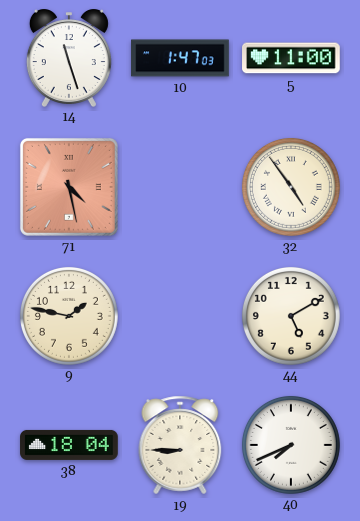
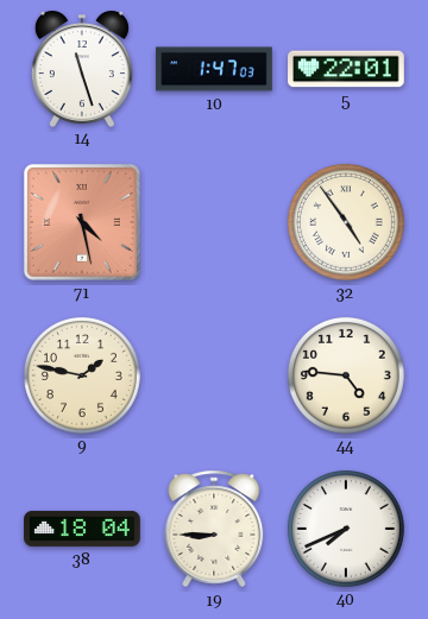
5: 11:00 -> 22:01
44: 5:10 -> 4:46
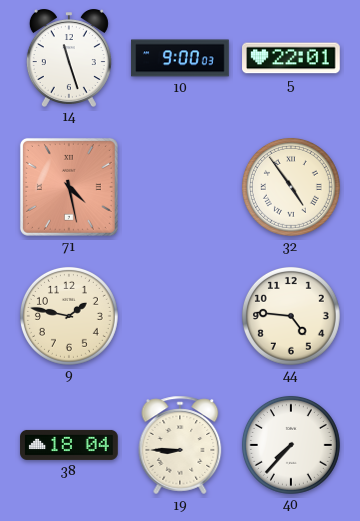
10: 1:47 -> 9:00
40: 7:41 -> 7:37
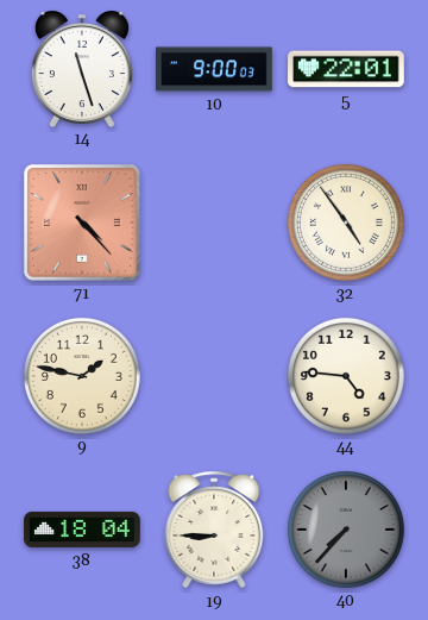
71: 4:28 -> 4:23
40 dial: white -> grey
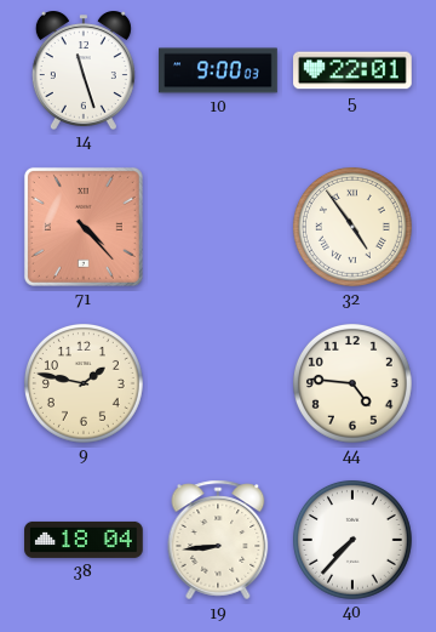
19: 8:45 -> 8:44
40 dial: grey -> white
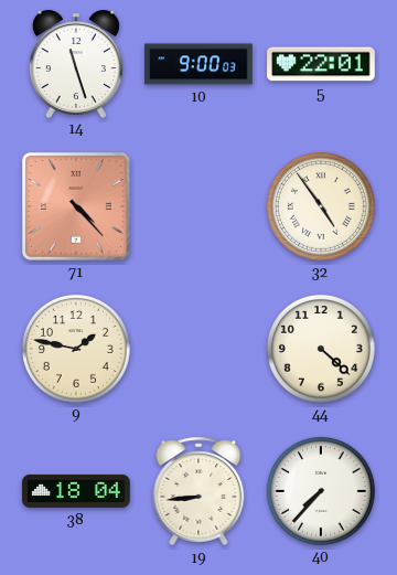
44: 4:46 -> 4:22
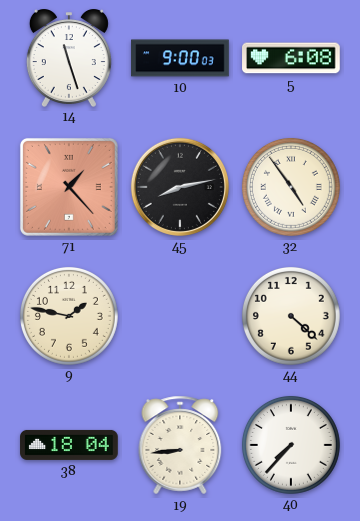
5: 22:01 -> 6:08
71: 4:23 -> 1:23
45: none -> 8:13
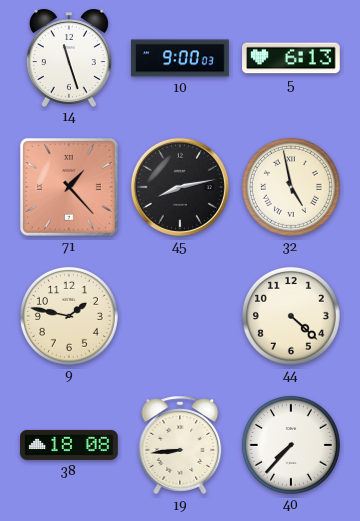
5: 6:08 -> 6:13
32: 4:54 -> 4:58
38: 18:04 -> 18:08
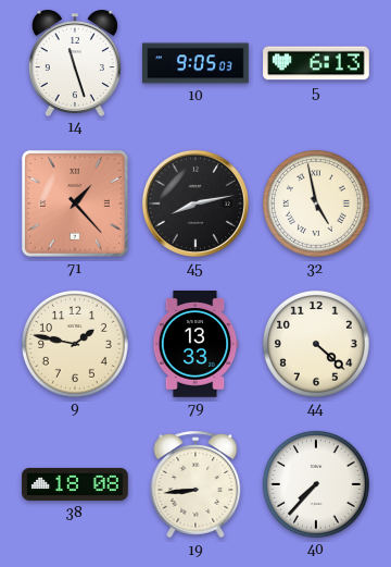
10: 9:00 -> 9:05
79: none -> 13:33
